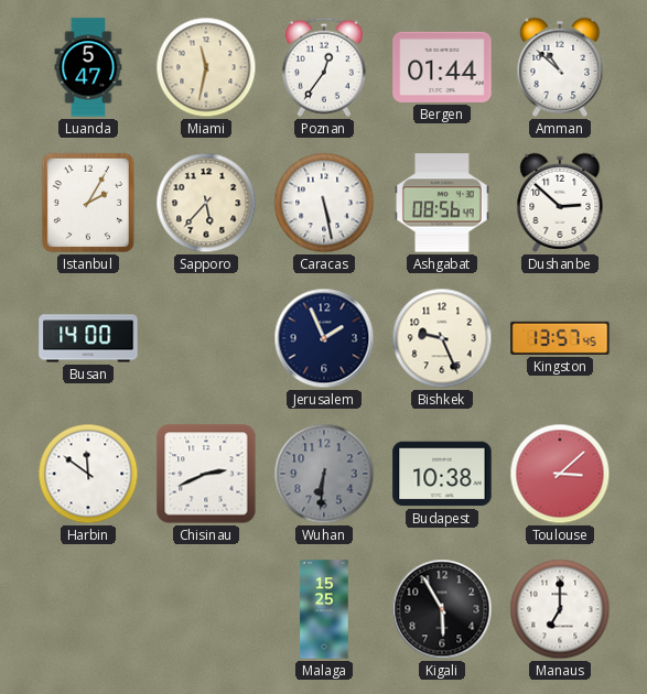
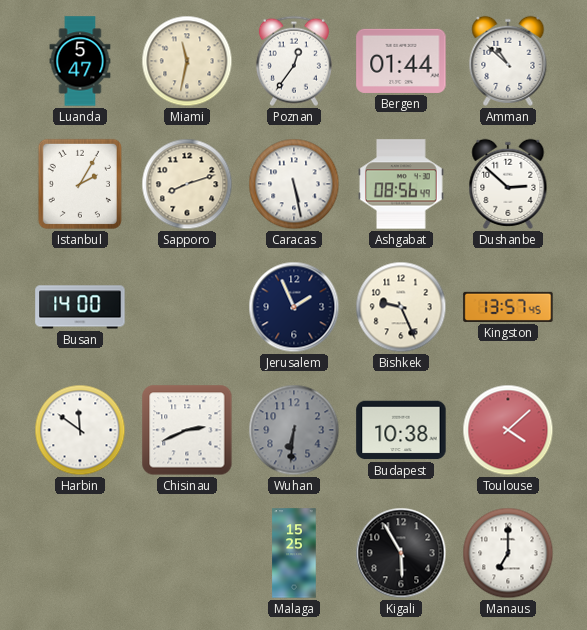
Sapporo: 5:37 -> 8:12
Toulouse: 3:08 -> 4:08
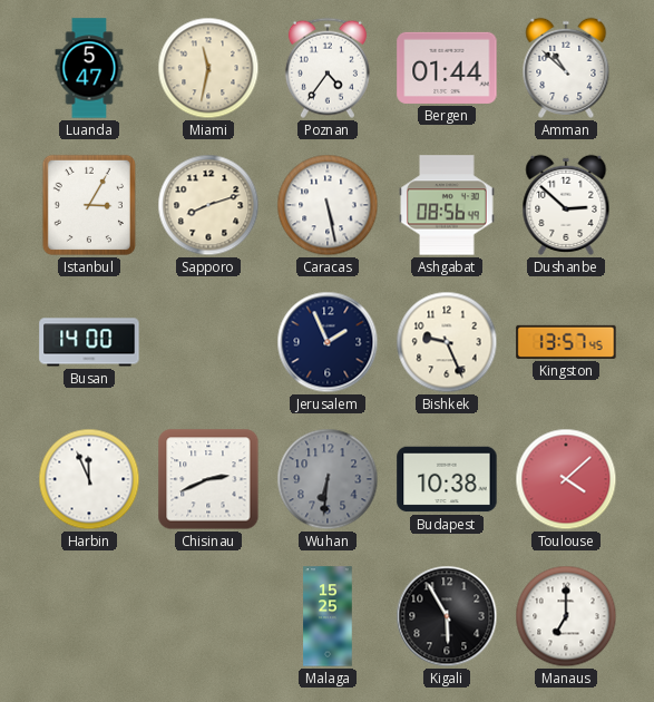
Poznan: 12:36 -> 4:36
Istanbul: 2:05 -> 3:05
Harbin: 11:51 -> 11:56
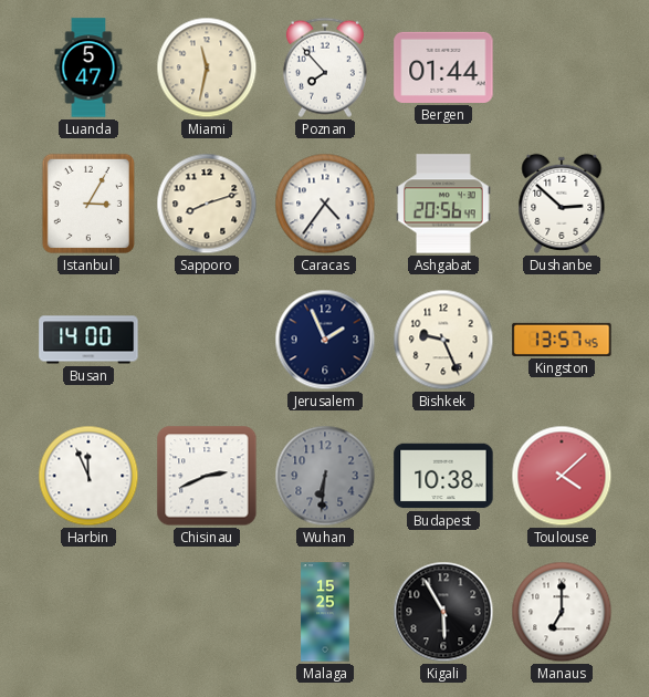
Poznan: 4:36 -> 7:53
Amman: 10:52 -> none
Caracas: 5:28 -> 4:36
Ashgabat: 08:56 -> 20:56
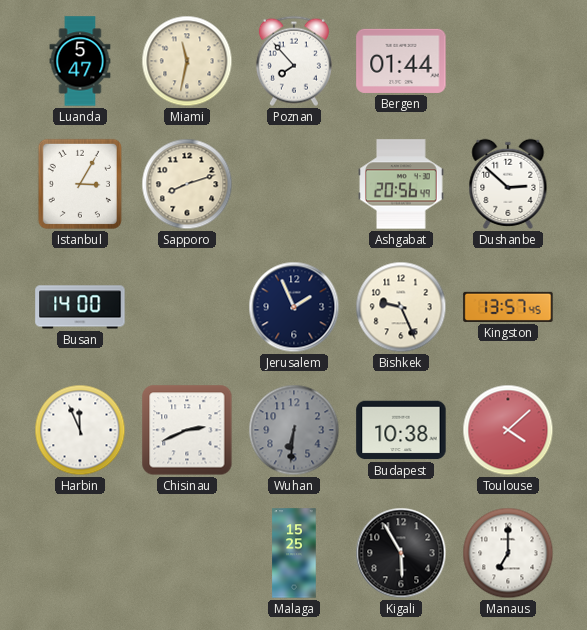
Caracas: 4:36 -> none
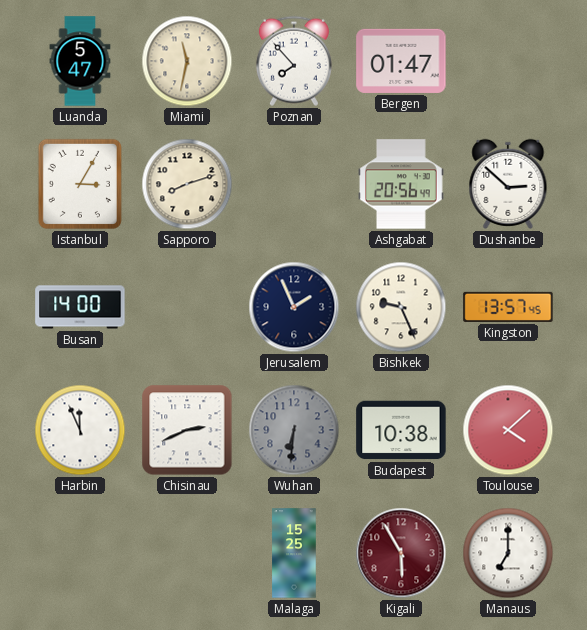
Bergen: 01:44 -> 01:47
Kigali dial: black -> burgundy
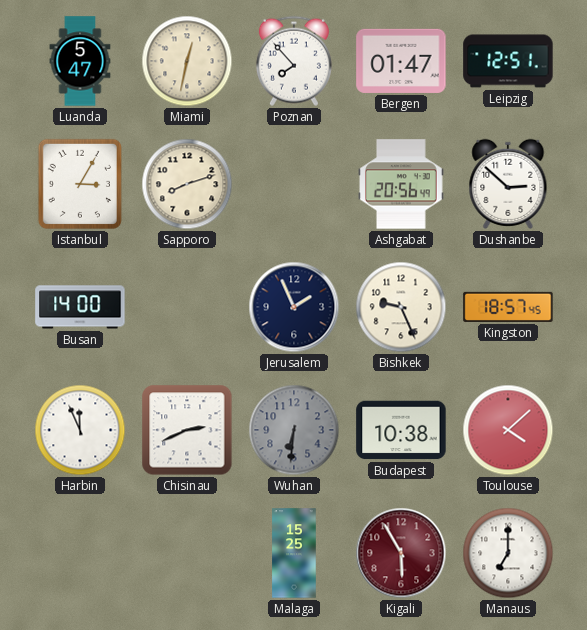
Miami: 11:32 -> 12:32
Leipzig: none -> 12:51
Kingston: 13:57 -> 18:57
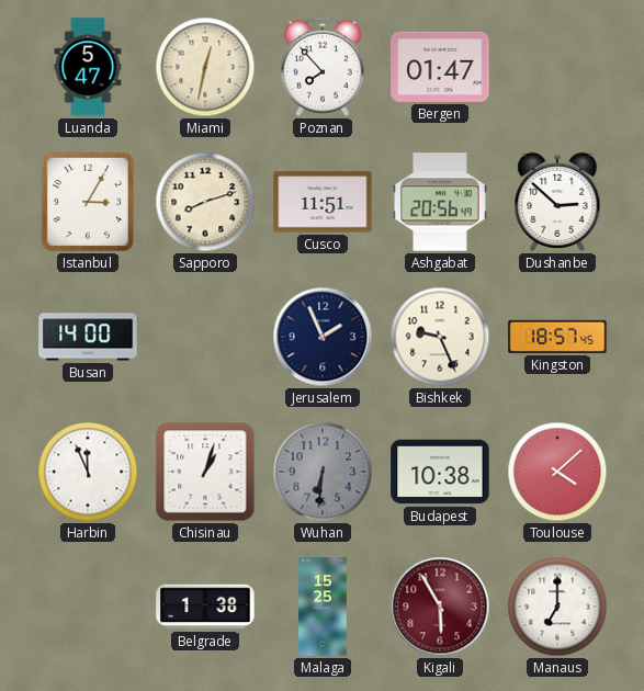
Leipzig: 12:51 -> none
Cusco: none -> 11:51
Chisinau: 2:41 -> 1:03
Belgrade: none -> 1:38
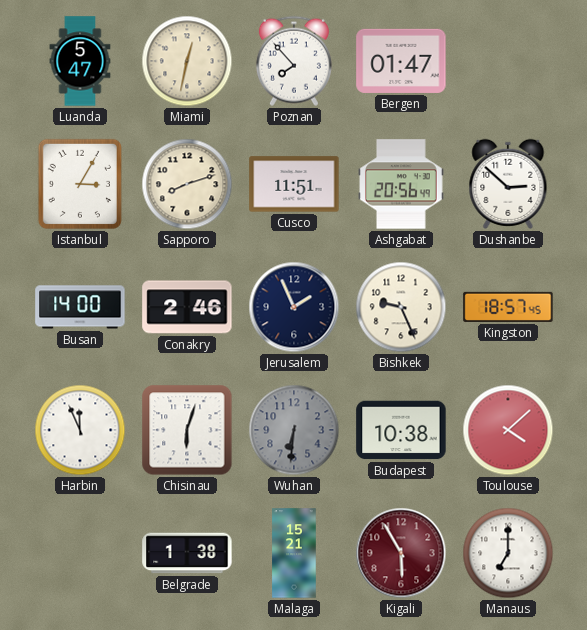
Conakry: none -> 2:46
Chisinau: 1:03 -> 6:03
Malaga: 15:25 -> 15:21
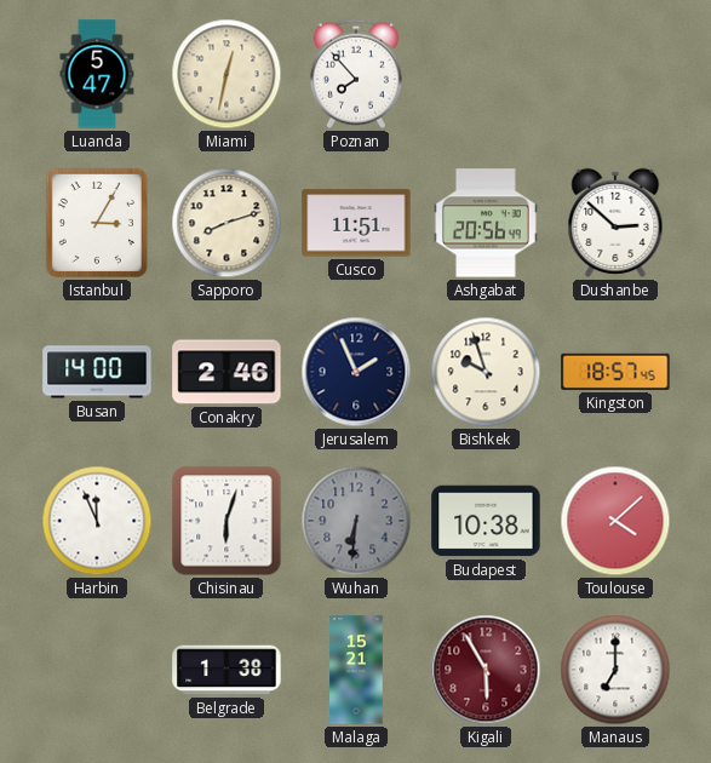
Bergen: 01:47 -> none
Bishkek: 9:26 -> 9:57
